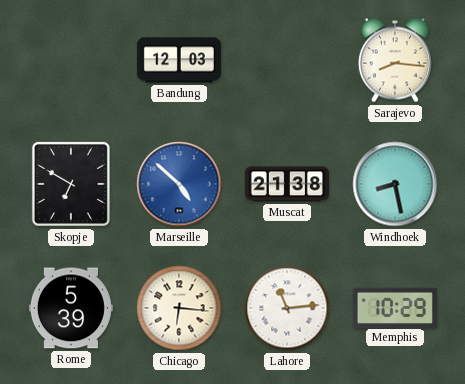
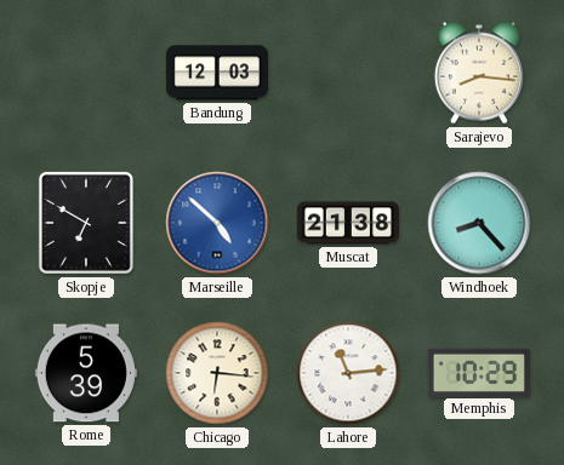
Windhoek: 8:28 -> 8:23
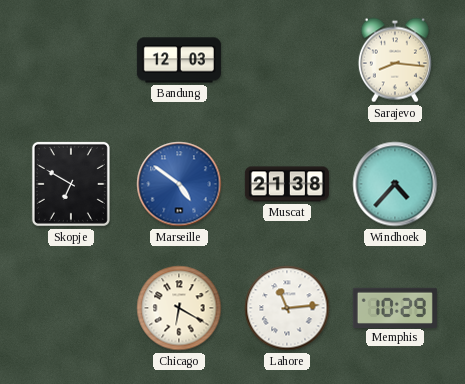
Marseille: 4:52 -> 4:51
Windhoek: 8:23 -> 4:37
Rome: 5:39 -> none
Chicago: 6:16 -> 6:20
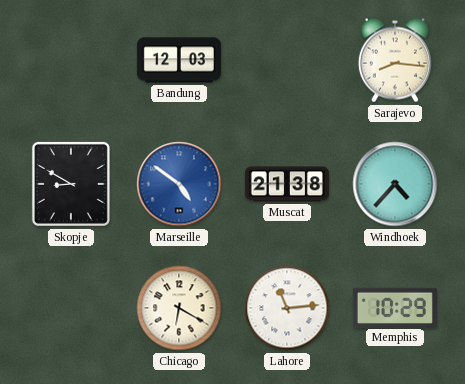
Skopje: 6:50 -> 8:50
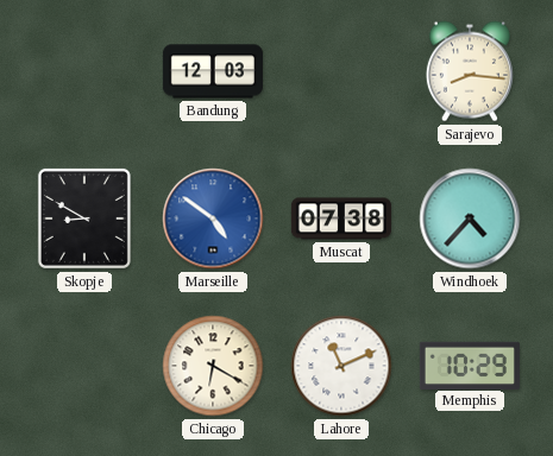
Muscat: 21:38 -> 07:38
Lahore: 11:14 -> 11:11
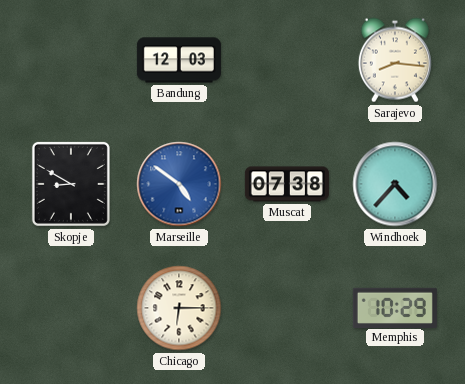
Chicago: 6:20 -> 6:15
Lahore: 11:11 -> none
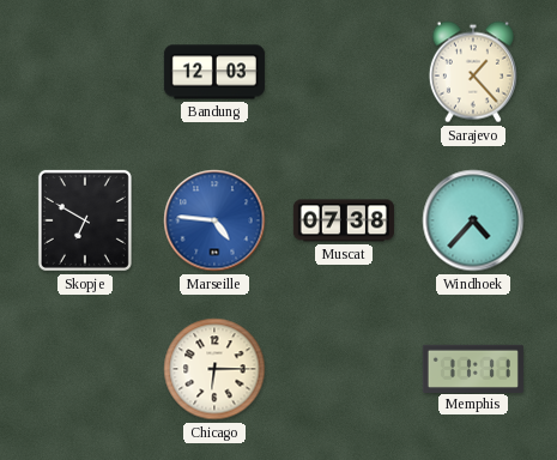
Sarajevo: 8:16 -> 1:23
Skopje: 8:50 -> 6:50
Marseille: 4:51 -> 4:46
Memphis: 10:29 -> 11:11
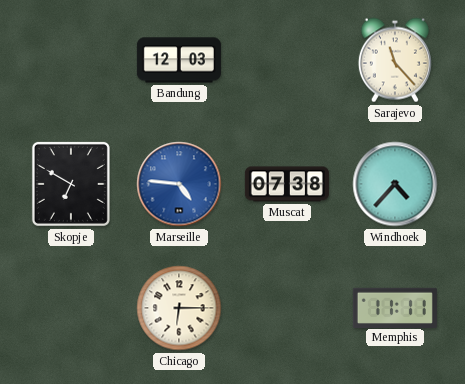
Sarajevo: 1:23 -> 11:23
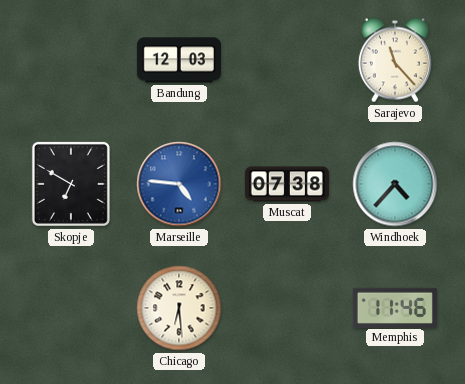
Chicago: 6:15 -> 6:29
Memphis: 11:11 -> 11:46
